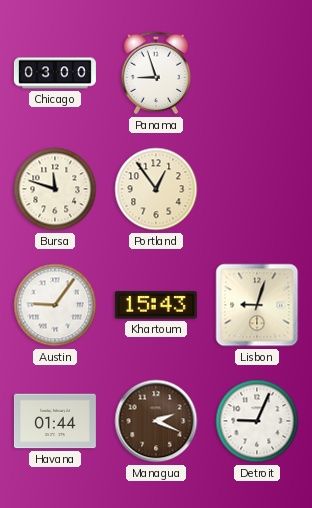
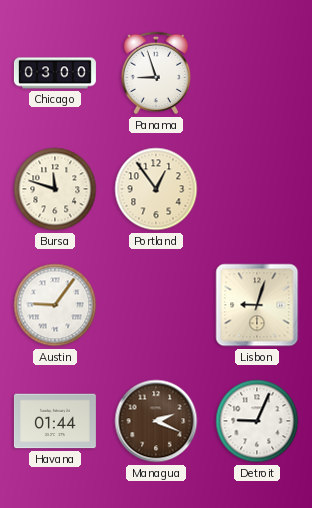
Khartoum: 15:43 -> none
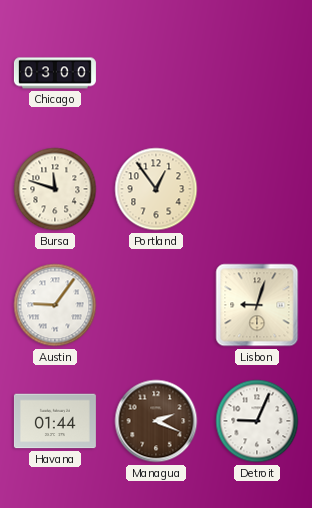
Panama: 8:57 -> none
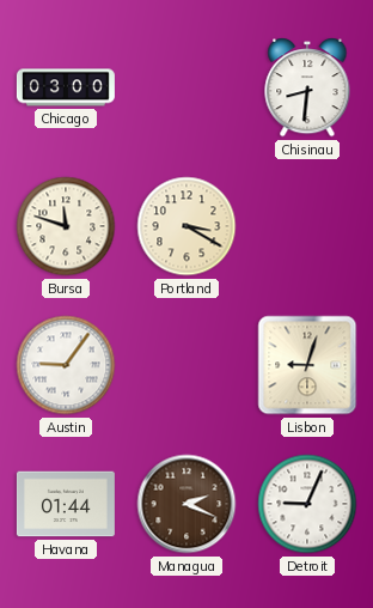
Chisinau: none -> 8:31
Portland: 12:54 -> 3:20
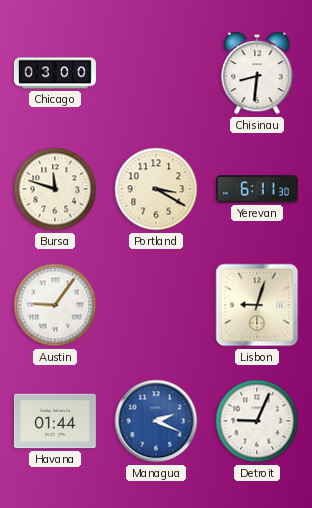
Yerevan: none -> 6:11
Managua dial: brown -> blue
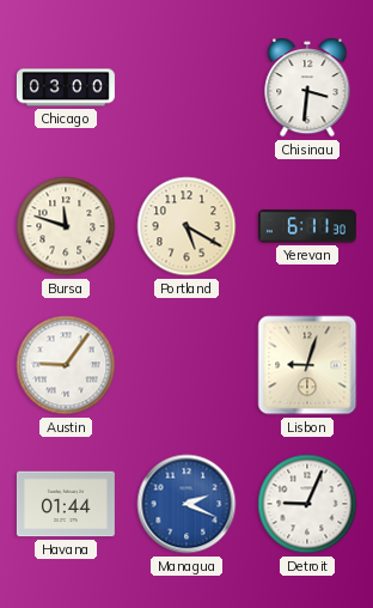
Chisinau: 8:31 -> 3:31
Portland: 3:20 -> 5:20
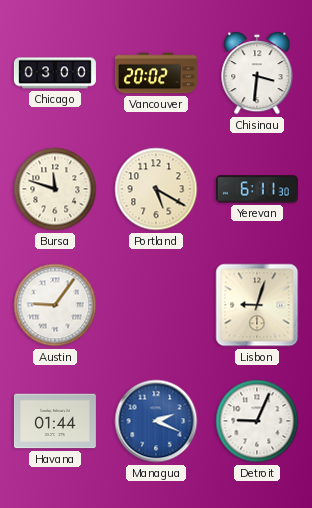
Vancouver: none -> 20:02
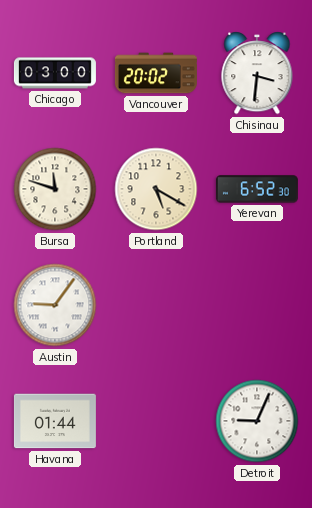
Yerevan: 6:11 -> 6:52
Lisbon: 9:03 -> none
Managua: 2:19 -> none
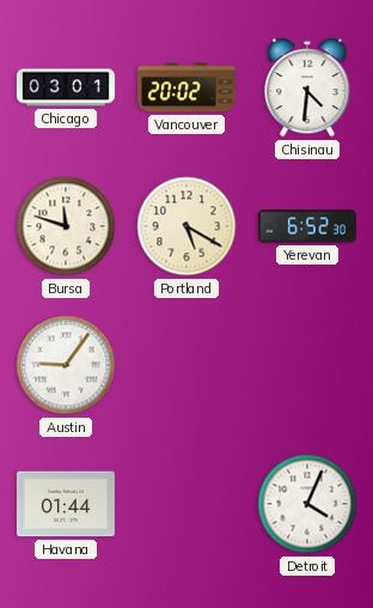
Chicago: 03:00 -> 03:01
Chisinau: 3:31 -> 4:31
Detroit: 9:04 -> 4:04
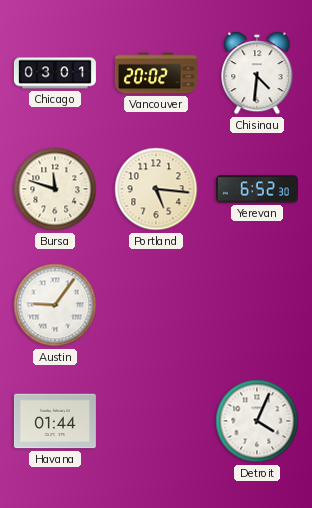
Portland: 5:20 -> 5:16
